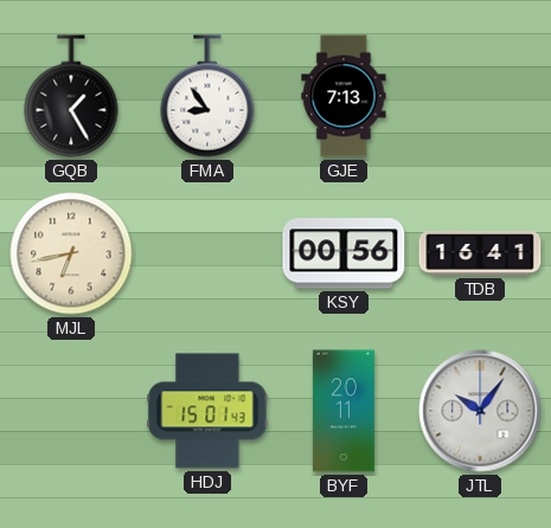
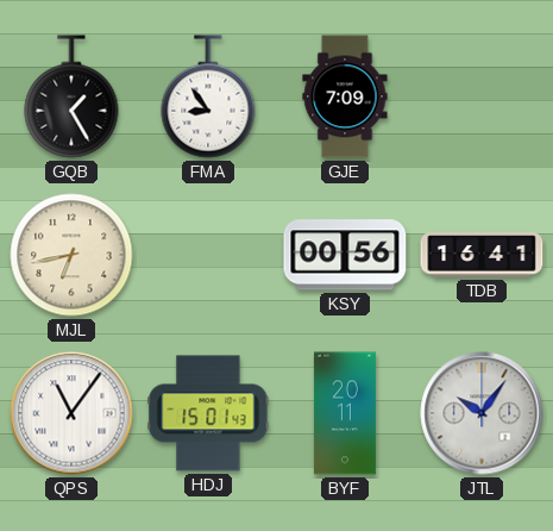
GJE: 7:13 -> 7:09
QPS: none -> 11:06
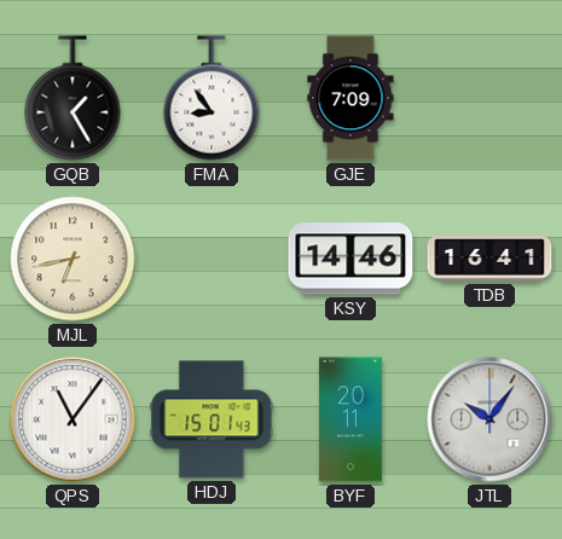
KSY: 00:56 -> 14:46
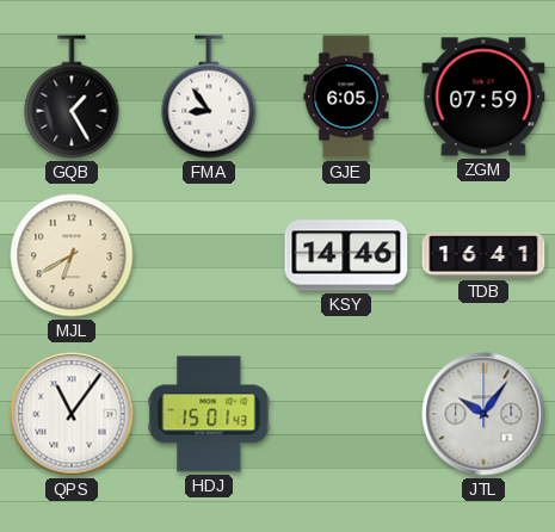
GJE: 7:09 -> 6:05
ZGM: none -> 07:59
MJL: 6:43 -> 6:40
BYF: 20:11 -> none
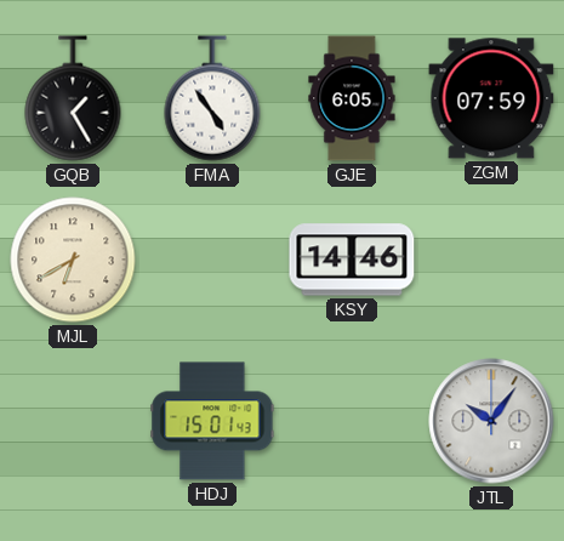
FMA: 8:54 -> 4:54
TDB: 16:41 -> none
QPS: 11:06 -> none
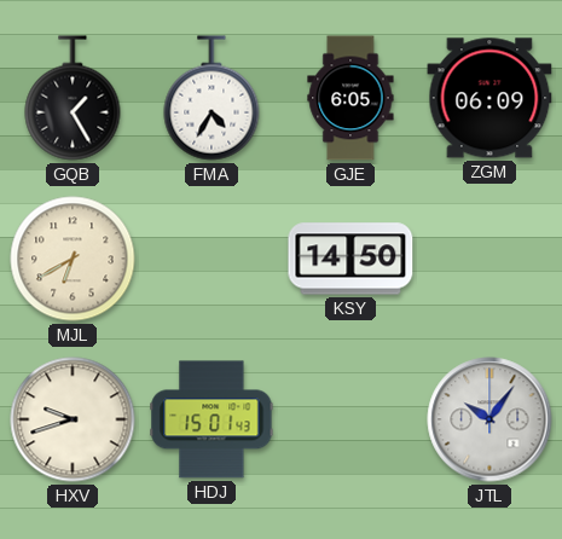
FMA: 4:54 -> 4:35
ZGM: 07:59 -> 06:09
KSY: 14:46 -> 14:50
HXV: none -> 9:42
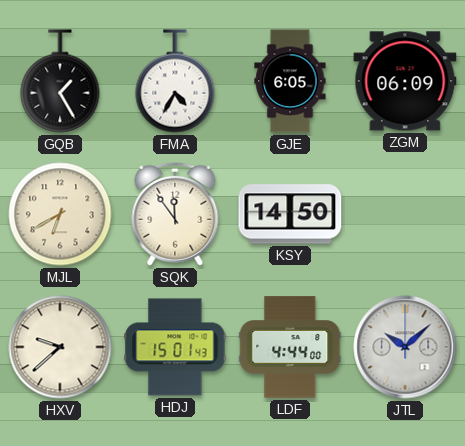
SQK: none -> 11:54
HXV: 9:42 -> 9:38
LDF: none -> 4:44
JTL: 10:06 -> 10:08
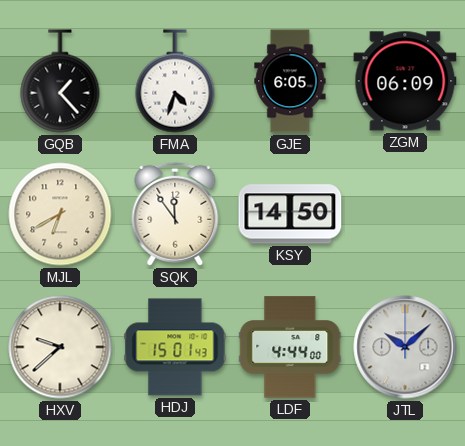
GQB: 1:25 -> 1:23
FMA: 4:35 -> 4:33
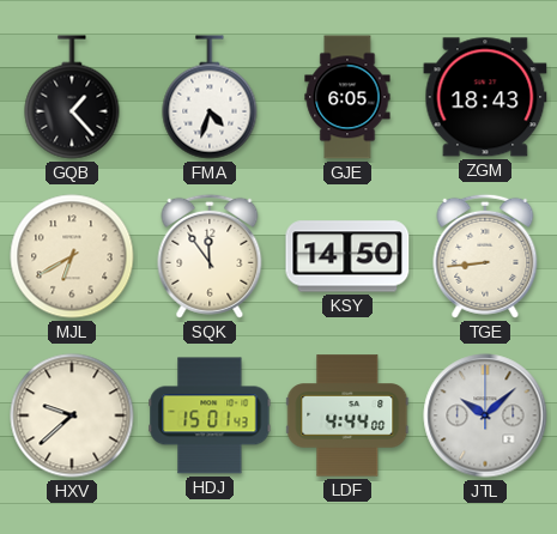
ZGM: 06:09 -> 18:43
TGE: none -> 8:44
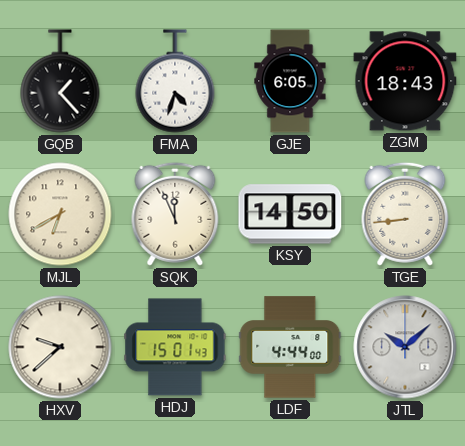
SQK: 11:54 -> 11:56
